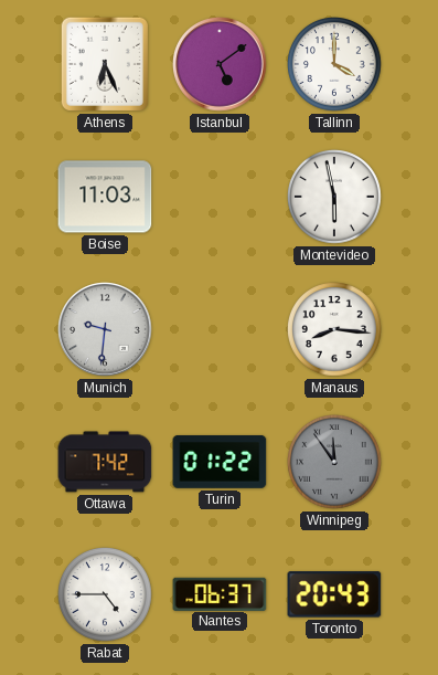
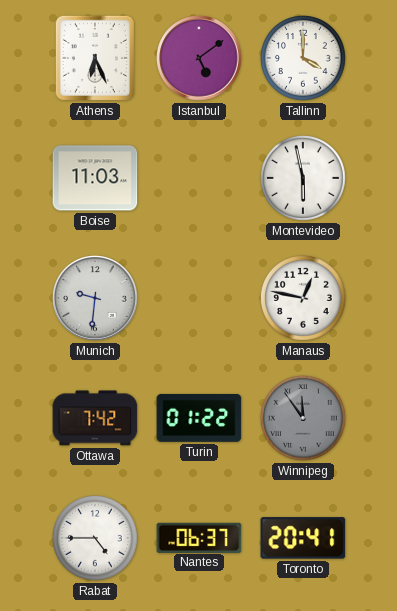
Manaus: 8:16 -> 12:47
Toronto: 20:43 -> 20:41
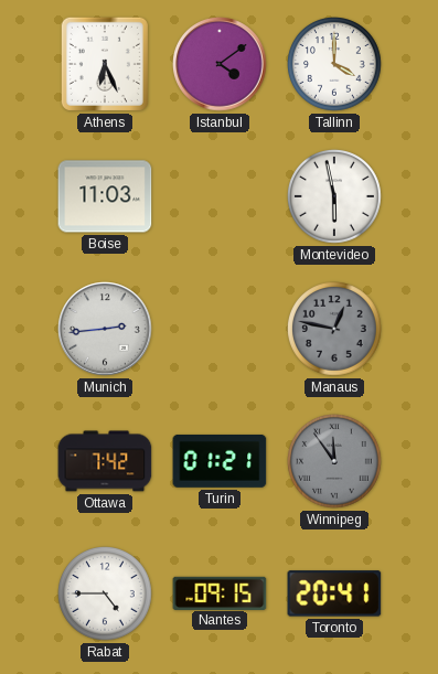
Istanbul: 5:09 -> 4:09
Munich: 9:31 -> 2:44
Manaus dial: white -> grey
Turin: 01:22 -> 01:21
Nantes: 06:37 -> 09:15
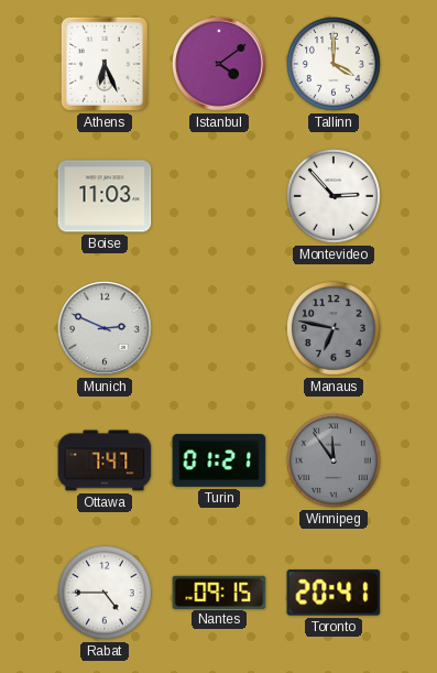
Montevideo: 5:58 -> 2:53
Munich: 2:44 -> 2:49
Manaus: 12:47 -> 6:47
Ottawa: 7:42 -> 7:47
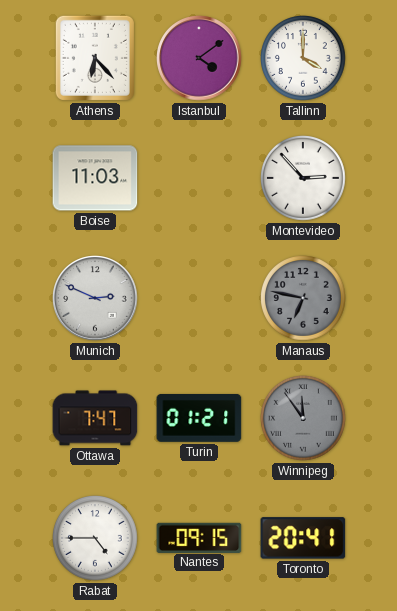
Athens: 6:26 -> 6:23
